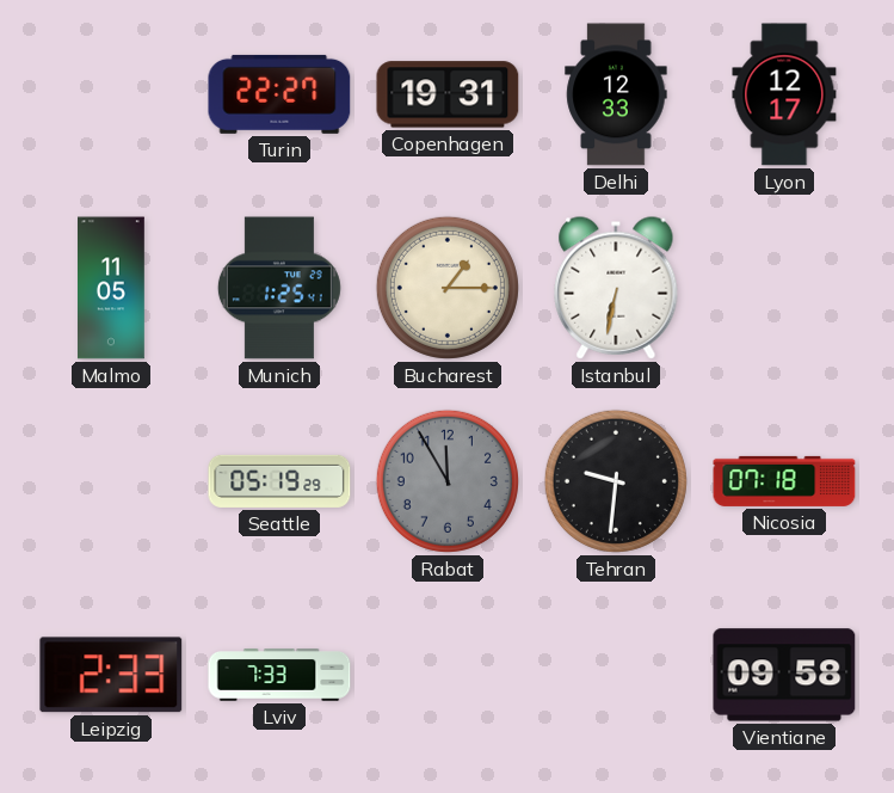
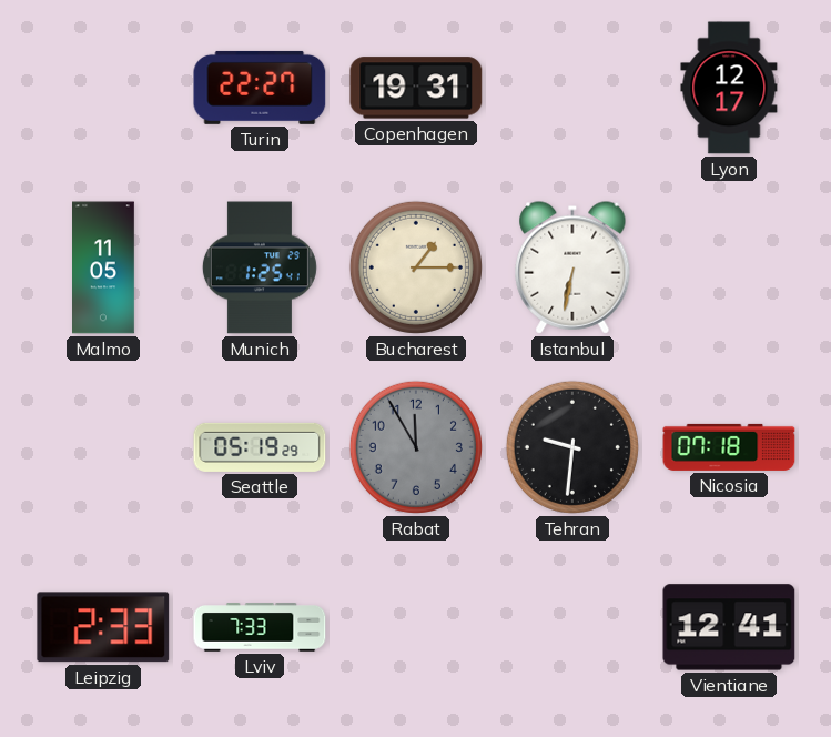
Delhi: 12:33 -> none
Vientiane: 09:58 -> 12:41
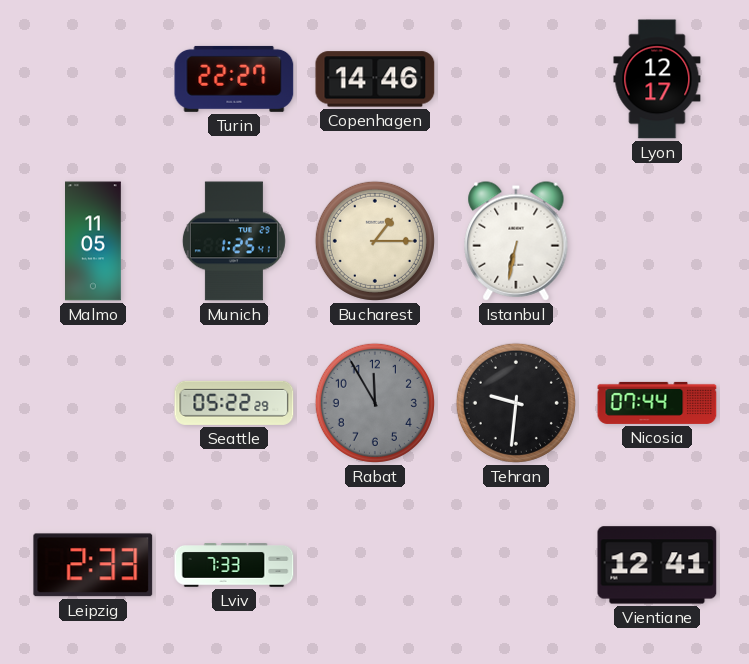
Copenhagen: 19:31 -> 14:46
Seattle: 05:19 -> 05:22
Nicosia: 07:18 -> 07:44
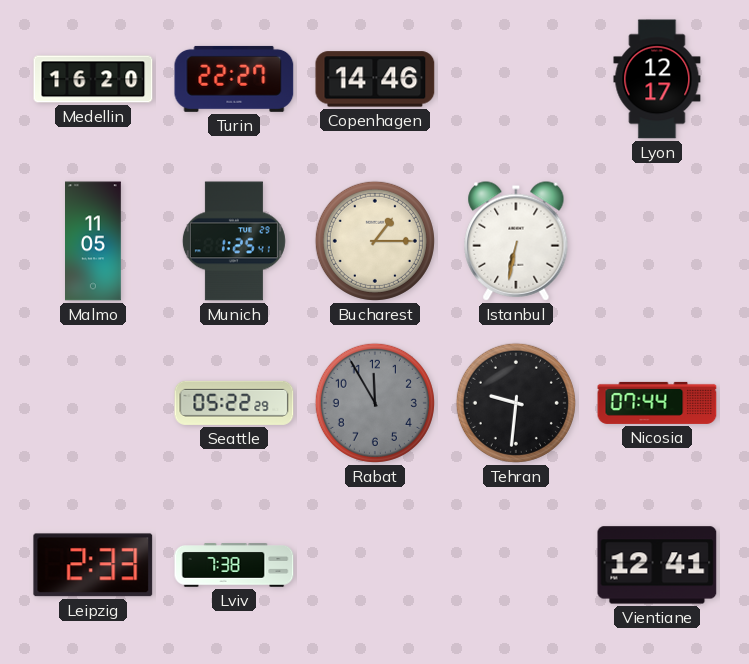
Medellin: none -> 16:20
Lviv: 7:33 -> 7:38
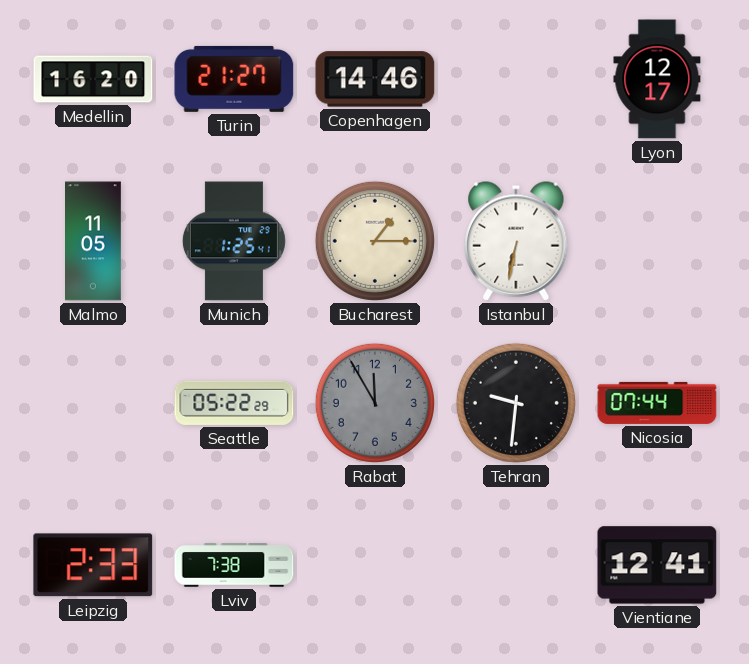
Turin: 22:27 -> 21:27
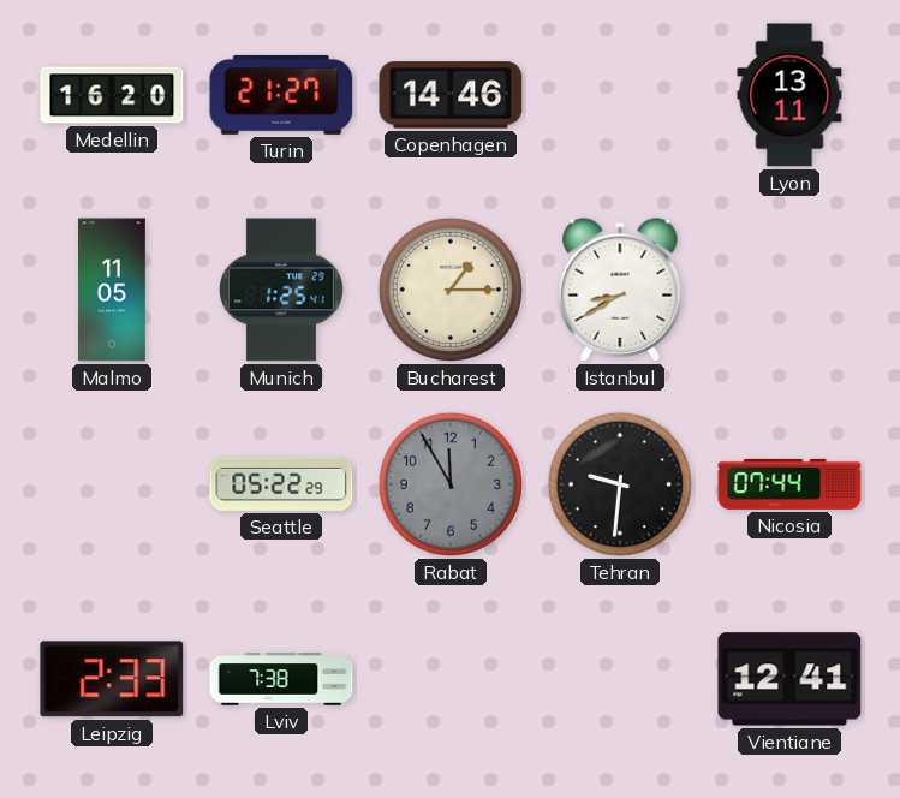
Lyon: 12:17 -> 13:11
Istanbul: 6:32 -> 8:40
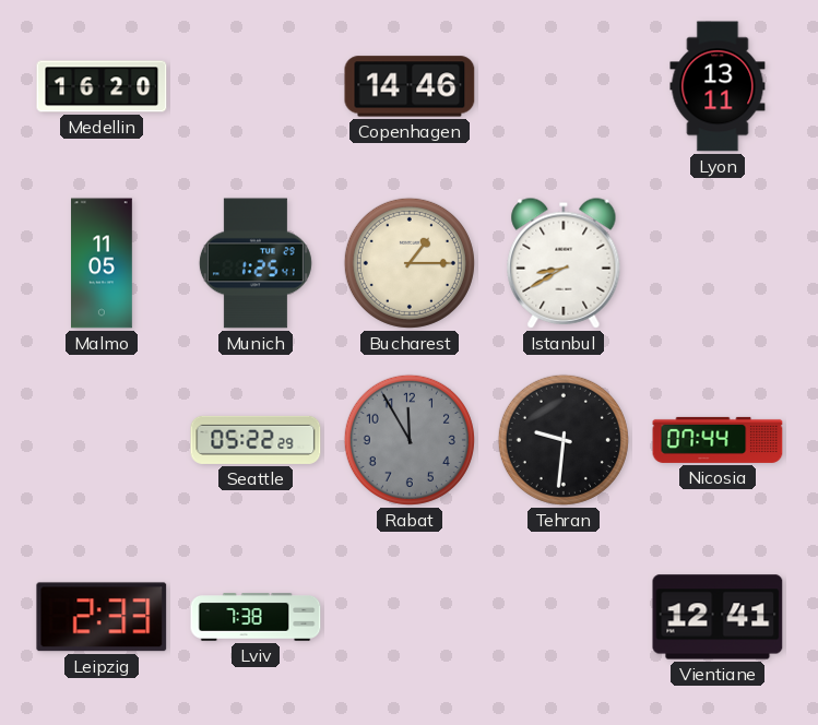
Turin: 21:27 -> none
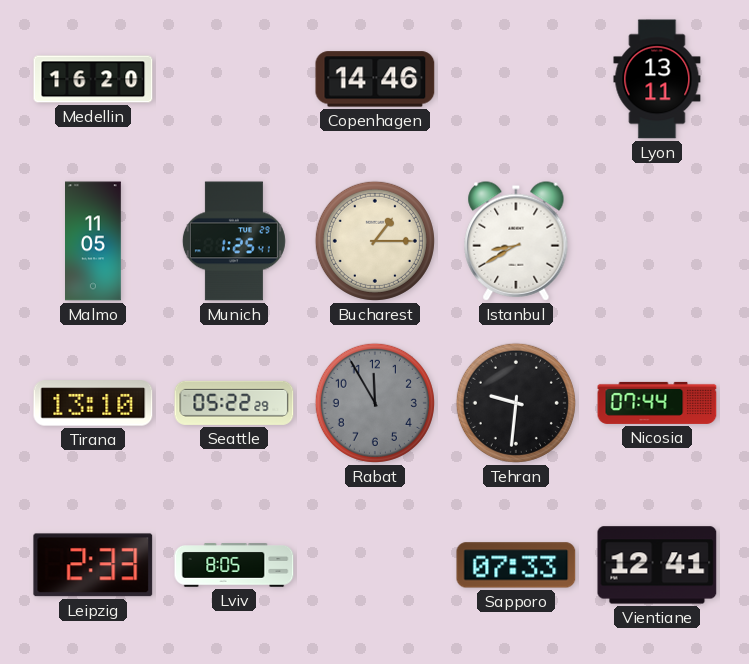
Tirana: none -> 13:10
Lviv: 7:38 -> 8:05
Sapporo: none -> 07:33
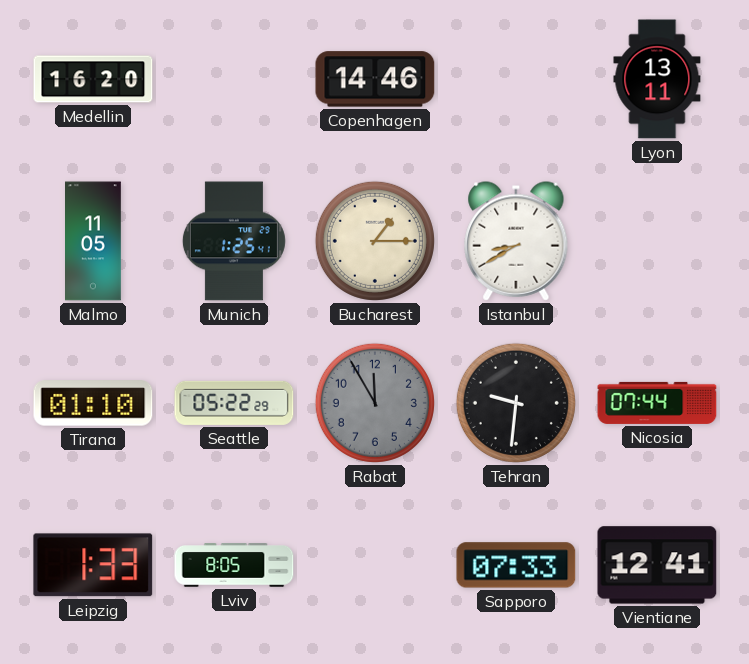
Tirana: 13:10 -> 01:10
Leipzig: 2:33 -> 1:33
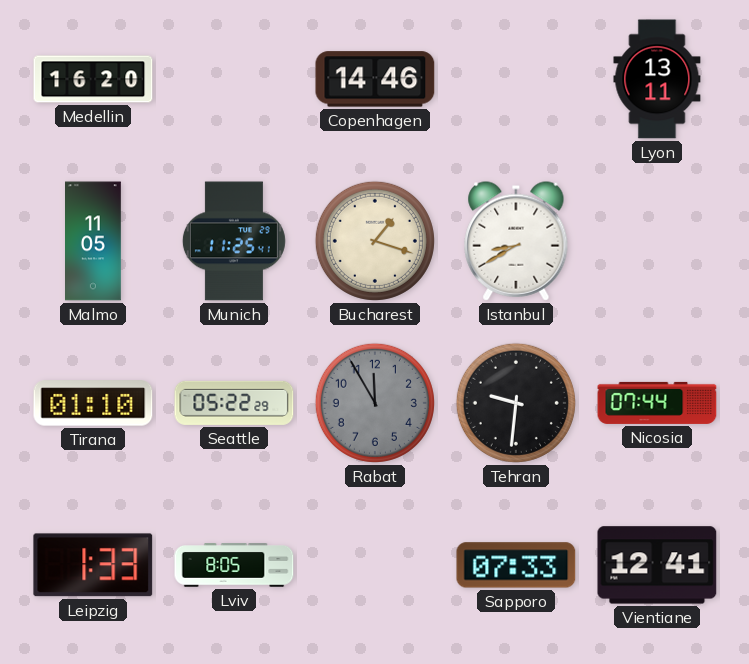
Munich: 1:25 -> 11:25
Bucharest: 1:15 -> 1:18
